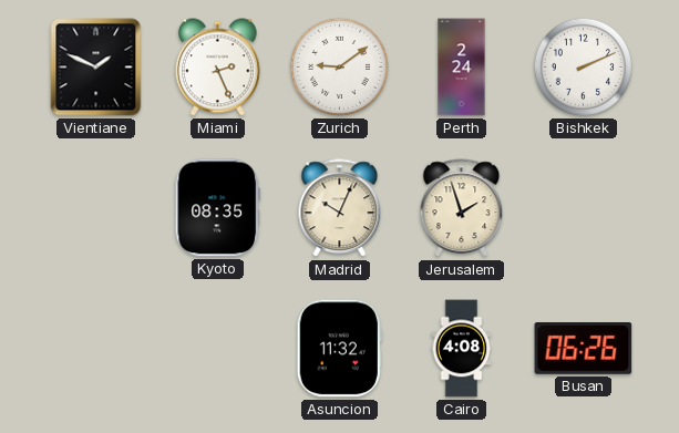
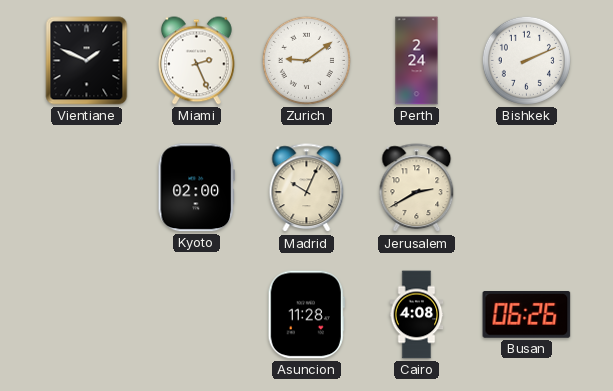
Kyoto: 08:35 -> 02:00
Jerusalem: 1:57 -> 2:40
Asuncion: 11:32 -> 11:28
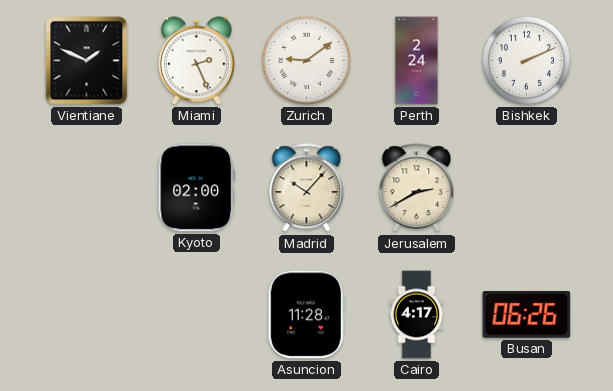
Madrid: 10:04 -> 10:07
Cairo: 4:08 -> 4:17
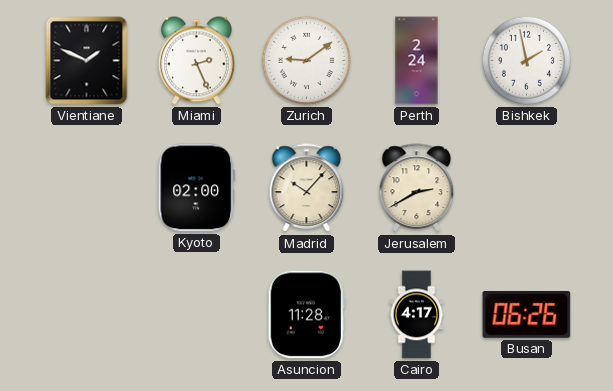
Bishkek: 2:11 -> 1:58
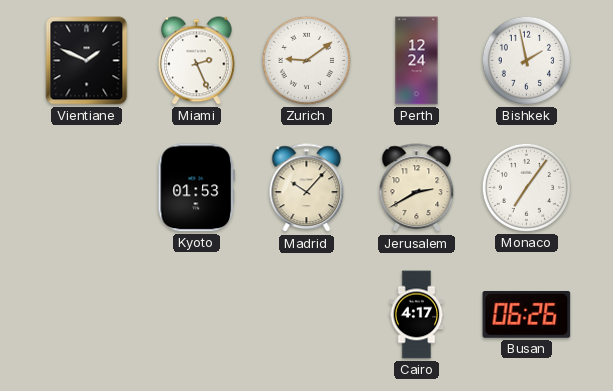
Perth: 2:24 -> 12:24
Kyoto: 02:00 -> 01:53
Monaco: none -> 7:06
Asuncion: 11:28 -> none
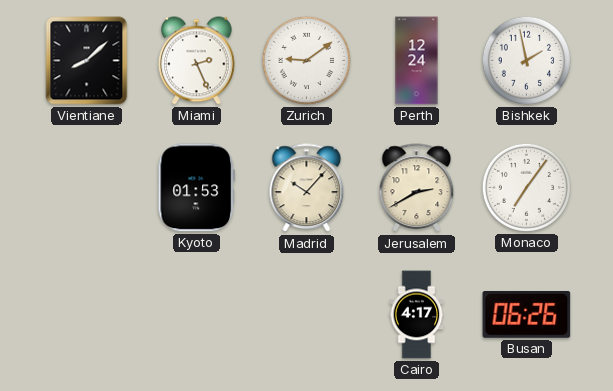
Vientiane: 1:49 -> 8:08
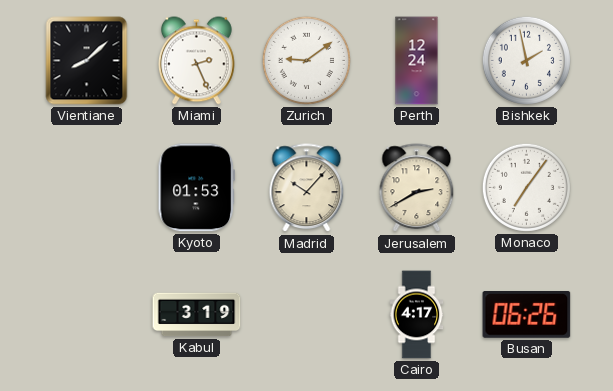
Kabul: none -> 3:19
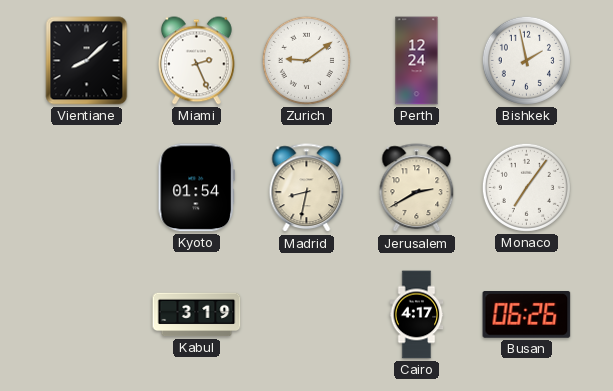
Kyoto: 01:53 -> 01:54
Madrid: 10:07 -> 8:32
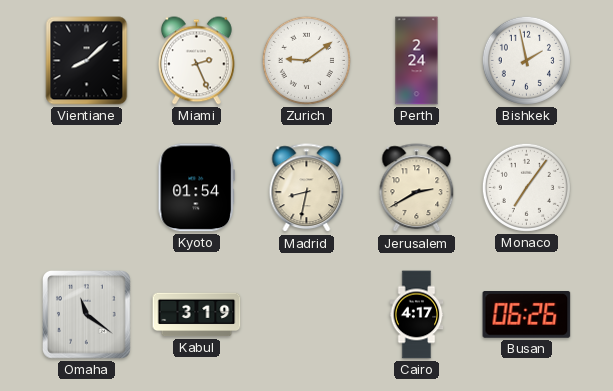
Perth: 12:24 -> 2:24
Omaha: none -> 11:21
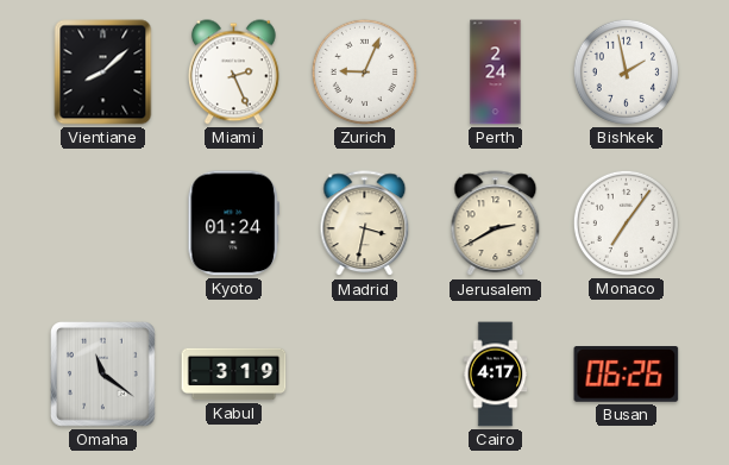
Zurich: 9:09 -> 9:04
Kyoto: 01:54 -> 01:24
Madrid: 8:32 -> 3:32
